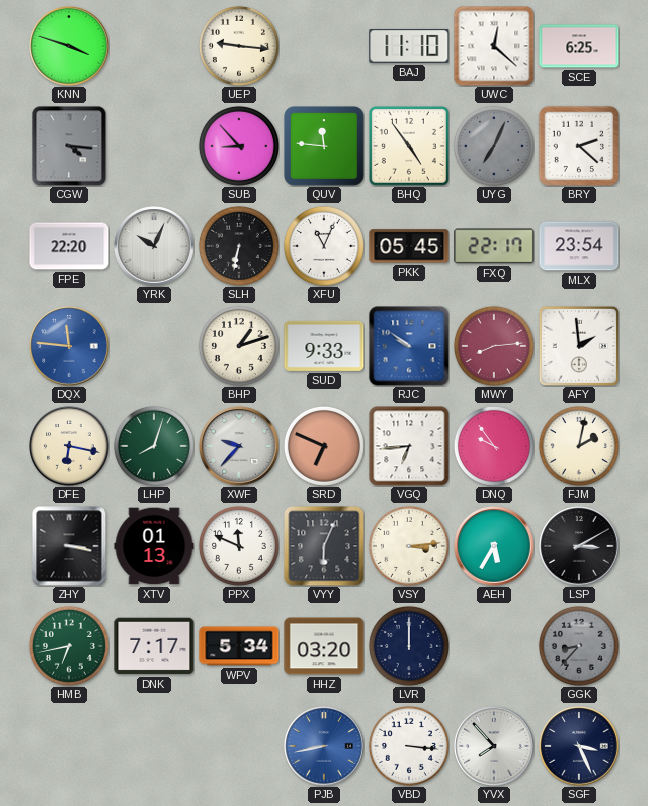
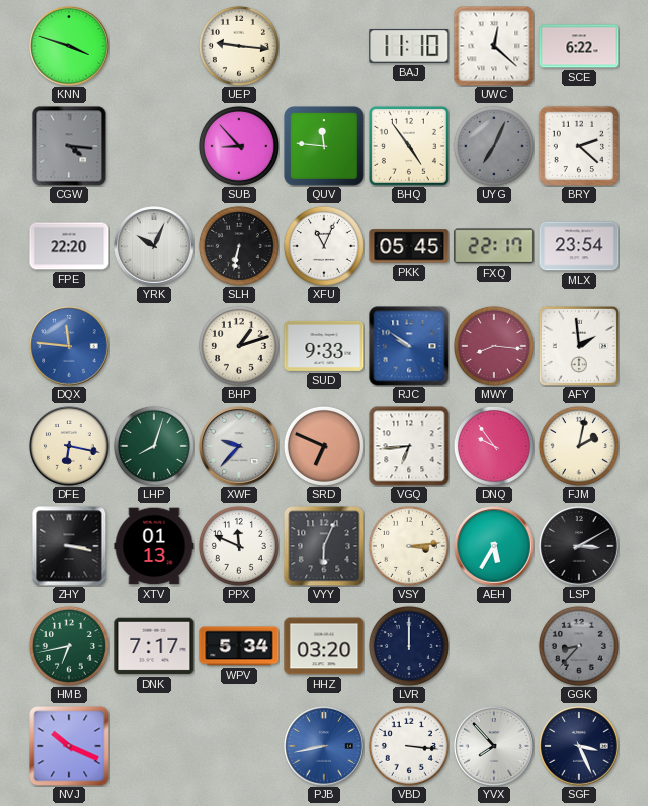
SCE: 6:25 -> 6:22
MWY: 8:14 -> 8:16
NVJ: none -> 10:19
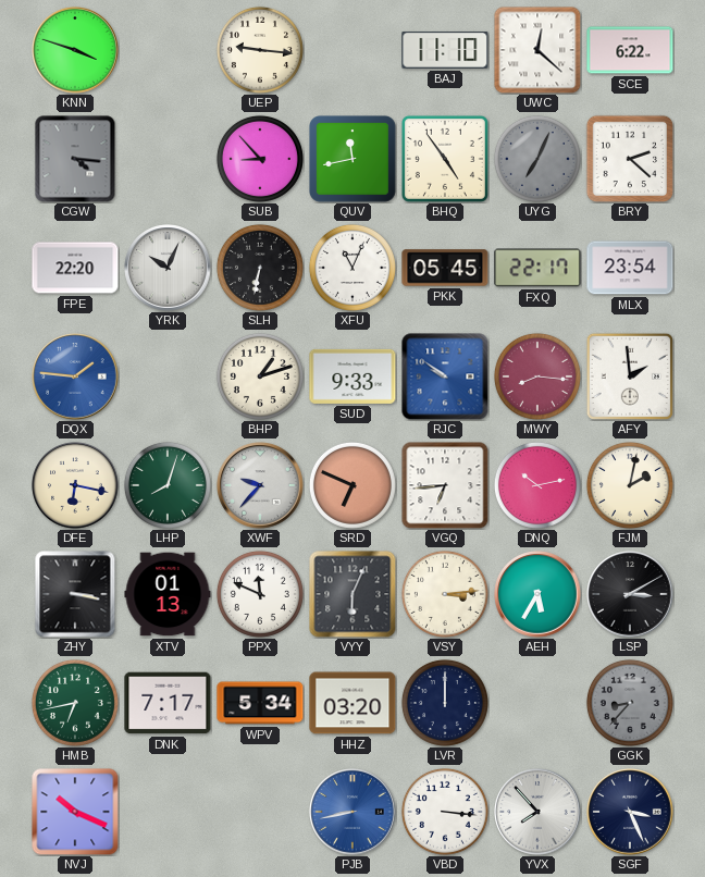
QUV: 11:46 -> 11:43
DQX: 11:46 -> 1:46
DNQ: 9:54 -> 10:13
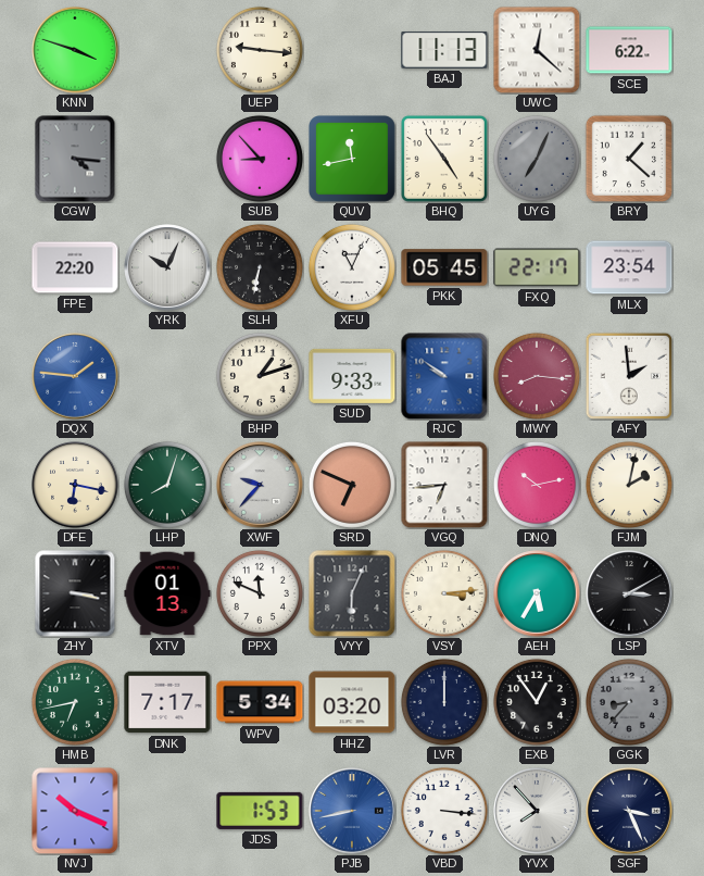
BAJ: 11:10 -> 11:13
BRY: 2:22 -> 1:22
EXB: none -> 12:54
JDS: none -> 1:53
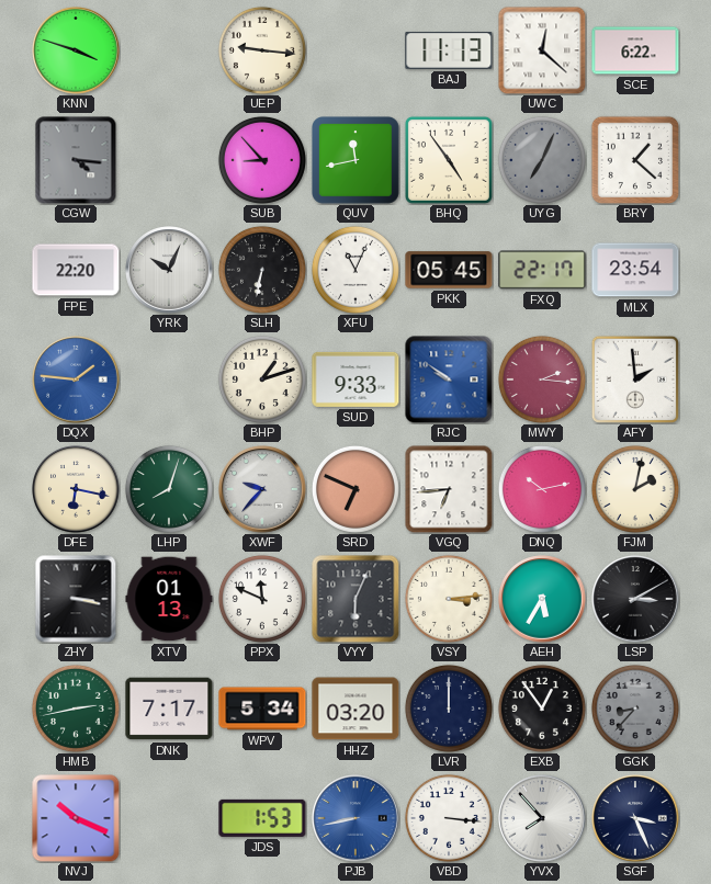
MWY: 8:16 -> 2:16
HMB: 6:43 -> 2:43
